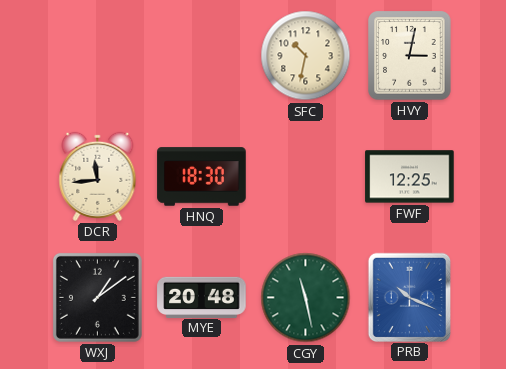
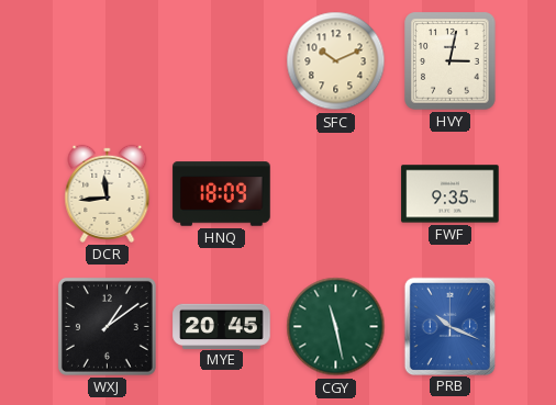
SFC: 10:32 -> 10:11
HNQ: 18:30 -> 18:09
FWF: 12:25 -> 9:35
MYE: 20:48 -> 20:45
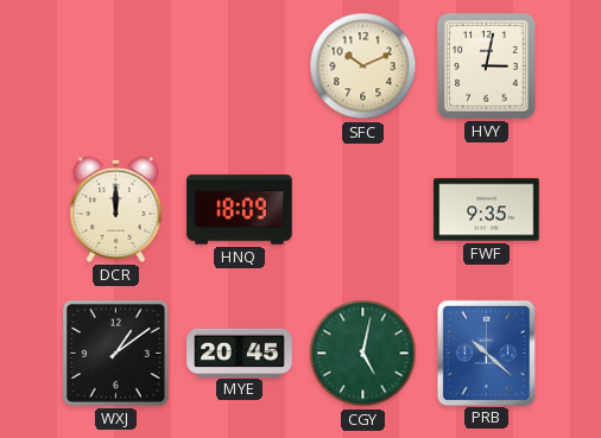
DCR: 11:44 -> 12:00
CGY: 11:28 -> 5:02
PRB: 10:19 -> 10:22
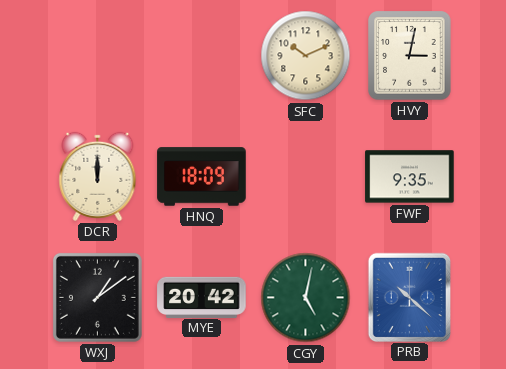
MYE: 20:45 -> 20:42
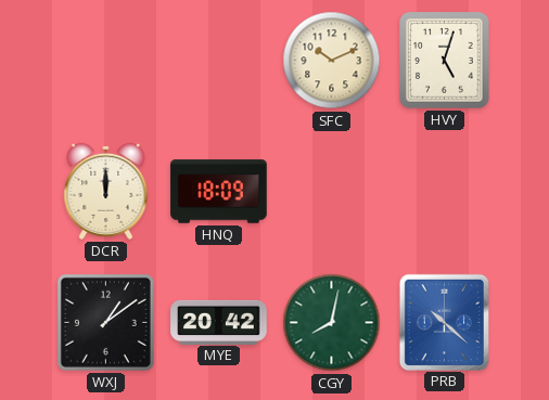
HVY: 3:02 -> 5:03
FWF: 9:35 -> none
CGY: 5:02 -> 8:02
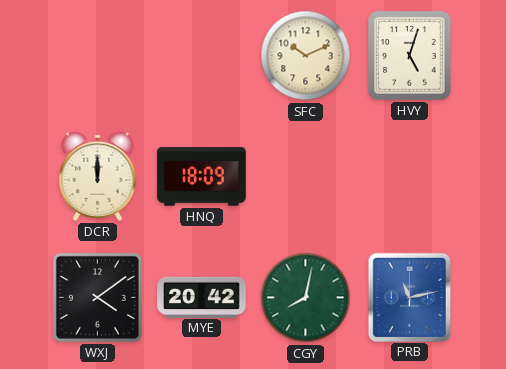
WXJ: 1:09 -> 4:09
PRB: 10:22 -> 11:13
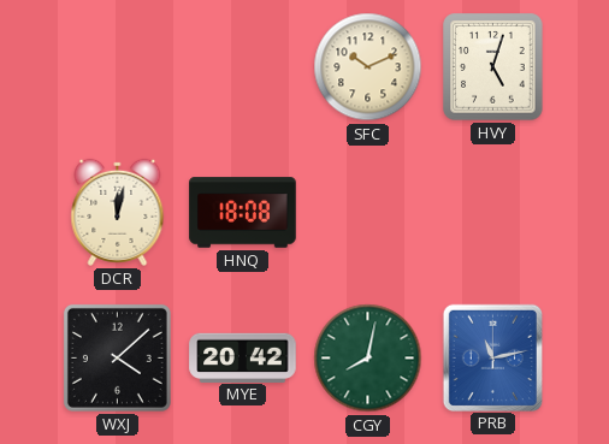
DCR: 12:00 -> 12:02
HNQ: 18:09 -> 18:08
WXJ: 4:09 -> 4:08
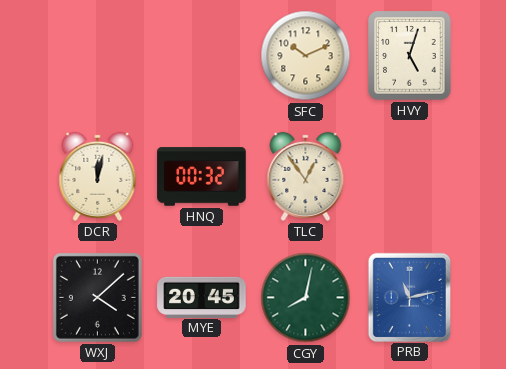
HNQ: 18:08 -> 00:32
TLC: none -> 12:54
MYE: 20:42 -> 20:45
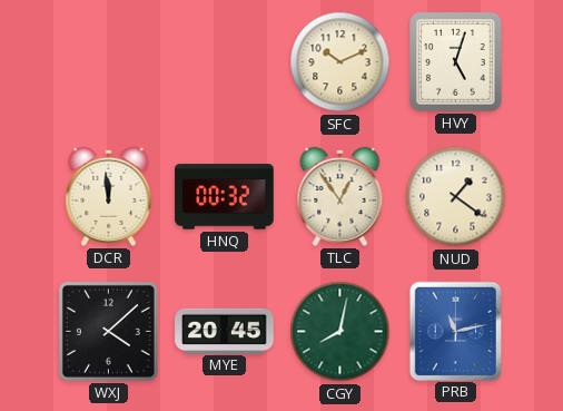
DCR: 12:02 -> 11:59
NUD: none -> 1:21
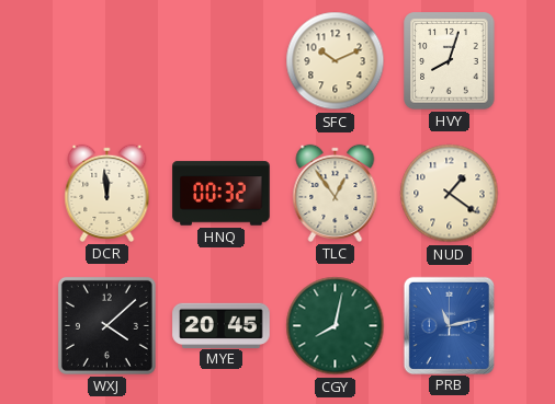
HVY: 5:03 -> 8:03
